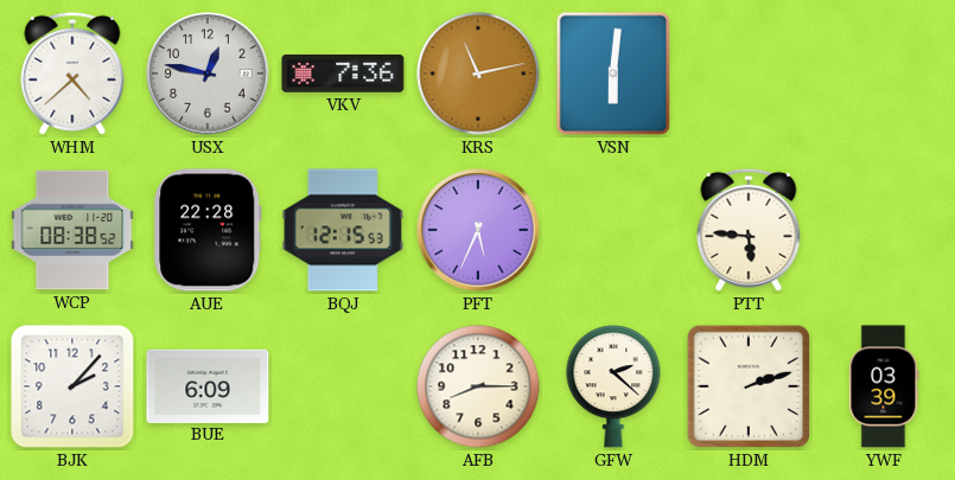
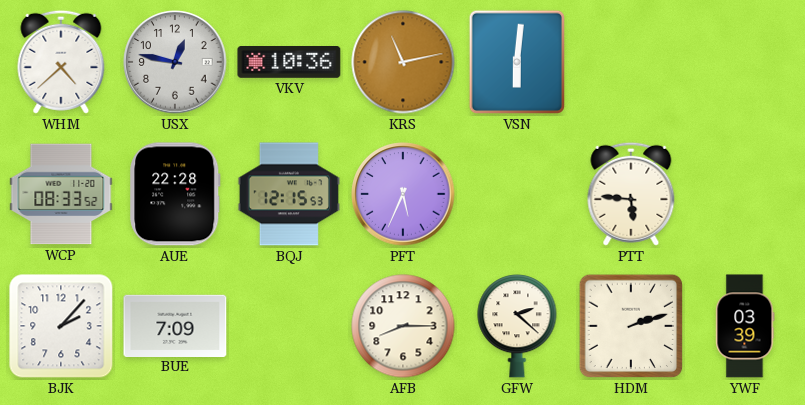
VKV: 7:36 -> 10:36
WCP: 08:38 -> 08:33
BUE: 6:09 -> 7:09
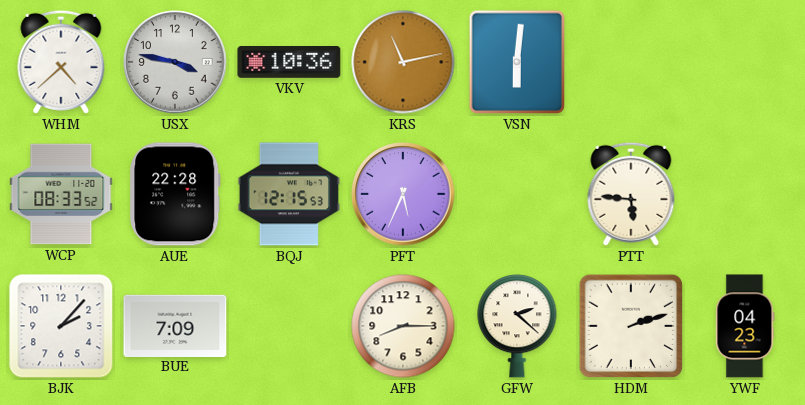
USX: 12:47 -> 3:47
YWF: 03:39 -> 04:23
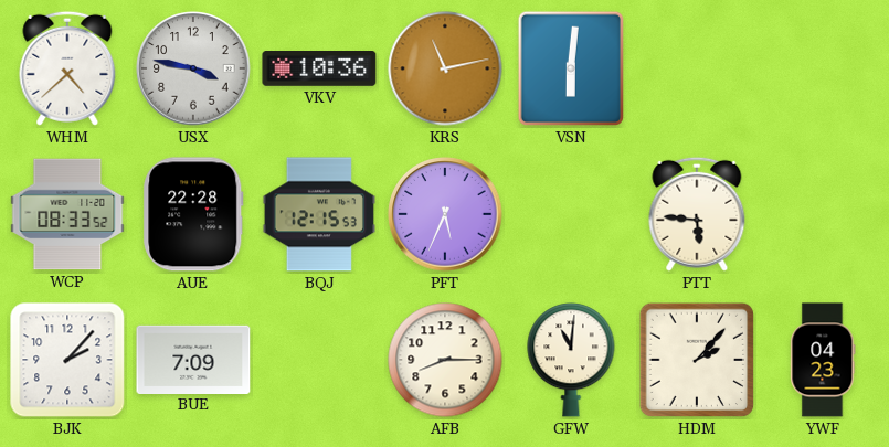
GFW: 2:22 -> 11:01
HDM: 2:12 -> 2:07
